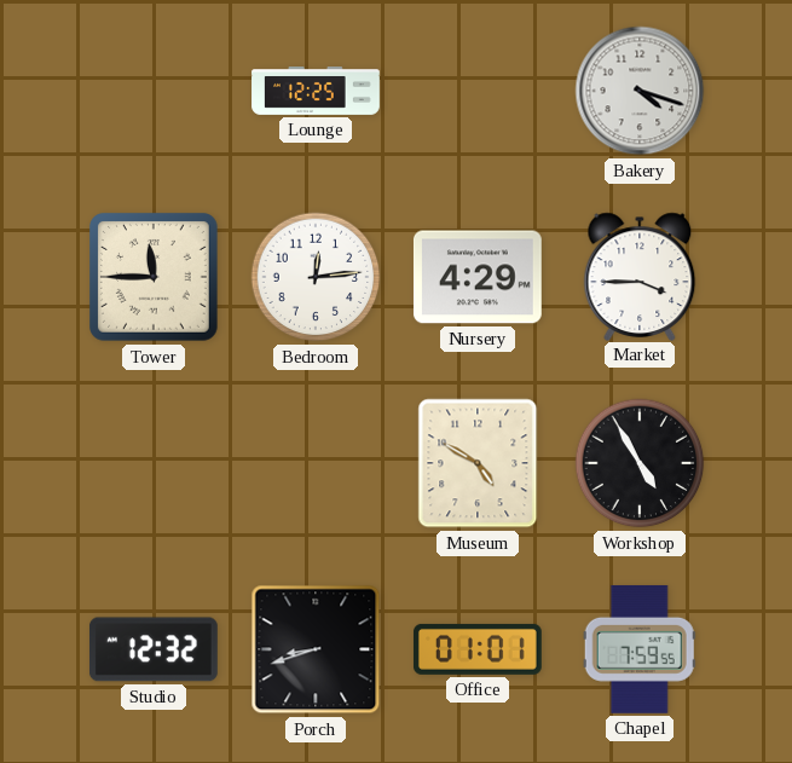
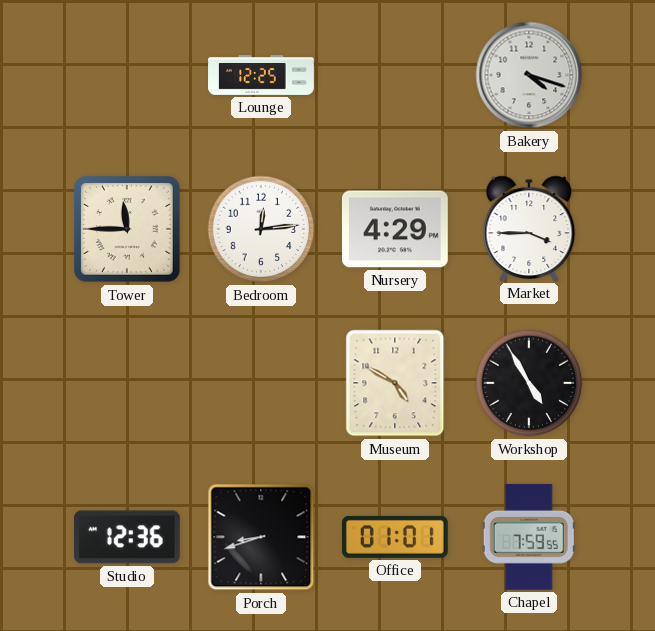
Studio: 12:32 -> 12:36
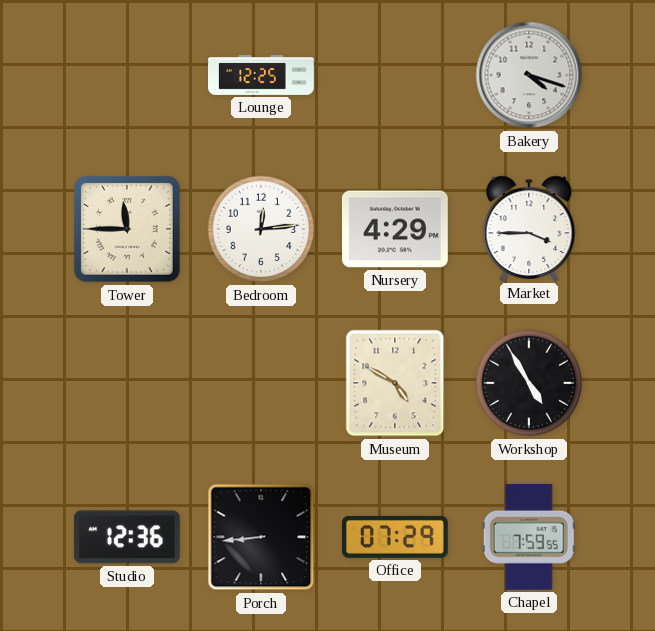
Porch: 8:42 -> 8:44
Office: 01:01 -> 07:29
